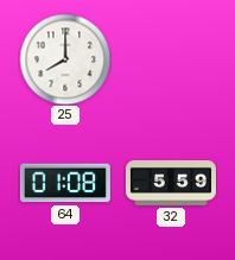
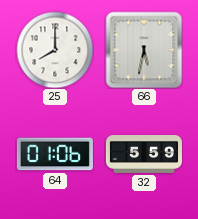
66: none -> 5:32
64: 01:08 -> 01:06
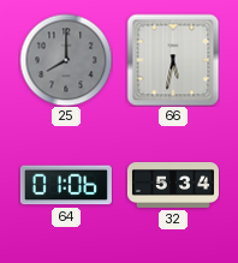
25 dial: white -> grey
32: 5:59 -> 5:34
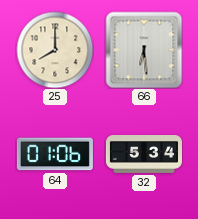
25 dial: grey -> cream
66: 5:32 -> 6:29
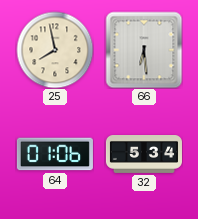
25: 8:00 -> 7:58
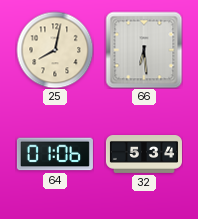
25: 7:58 -> 8:02
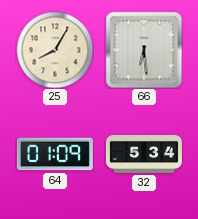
25: 8:02 -> 8:05
64: 01:06 -> 01:09
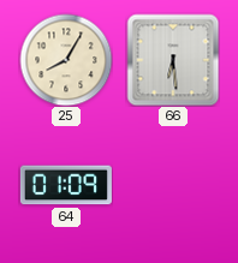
32: 5:34 -> none
